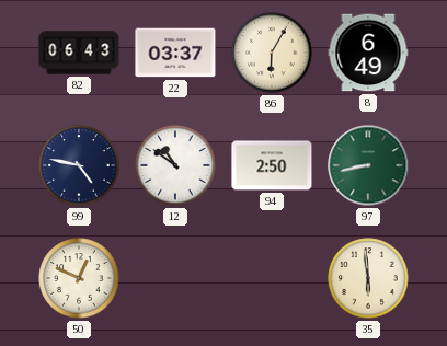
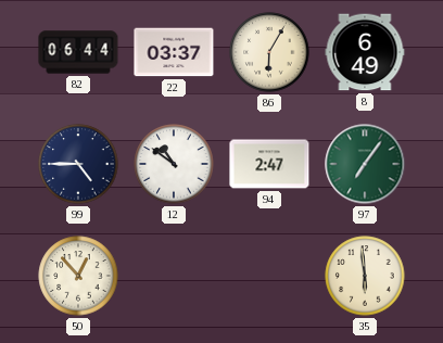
82: 06:43 -> 06:44
99: 4:47 -> 4:45
94: 2:50 -> 2:47
97: 8:43 -> 7:06
50: 12:49 -> 12:53
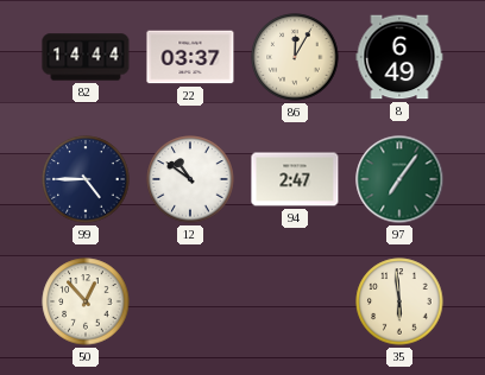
82: 06:44 -> 14:44
86: 6:05 -> 12:05
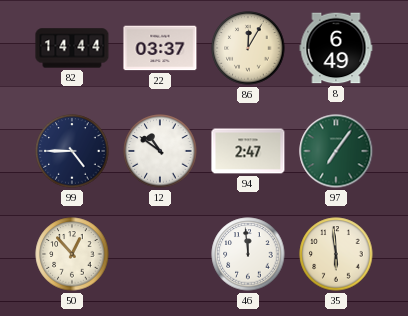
46: none -> 11:59
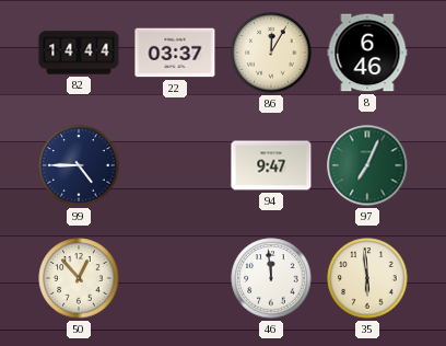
8: 6:49 -> 6:46
12: 10:51 -> none
94: 2:47 -> 9:47
97: 7:06 -> 7:04
